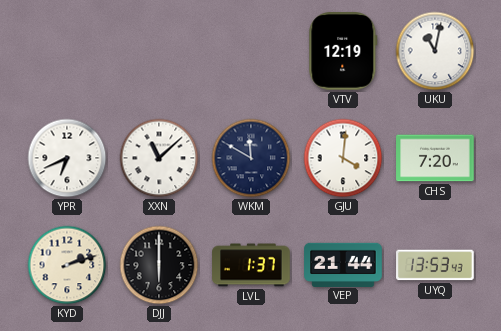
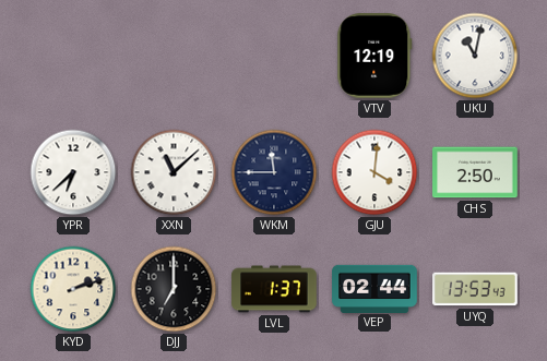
YPR: 6:41 -> 6:38
WKM: 11:50 -> 11:45
CHS: 7:20 -> 2:50
DJJ: 6:00 -> 7:00
VEP: 21:44 -> 02:44
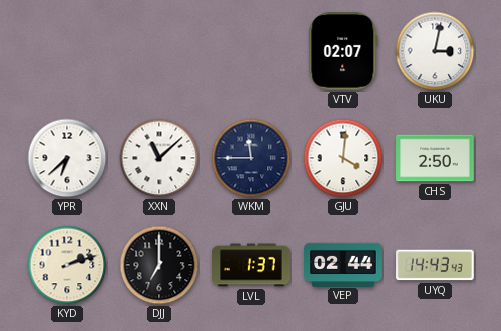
VTV: 12:19 -> 02:07
UKU: 11:02 -> 3:02
UYQ: 13:53 -> 14:43
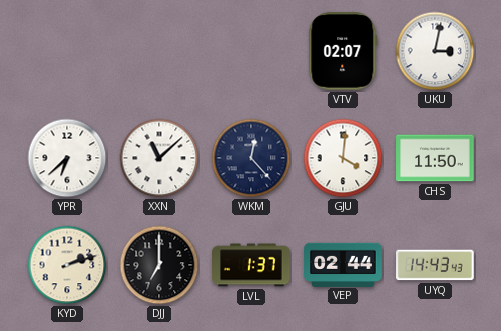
WKM: 11:45 -> 12:23
CHS: 2:50 -> 11:50
